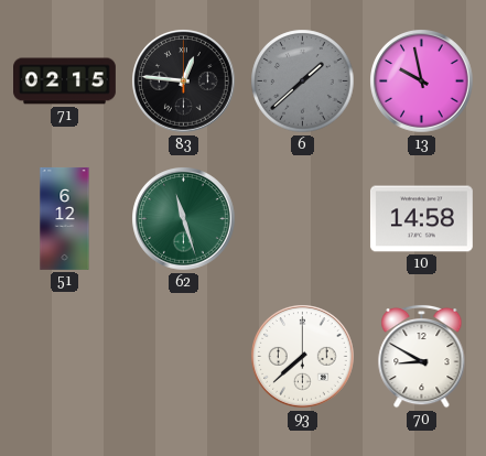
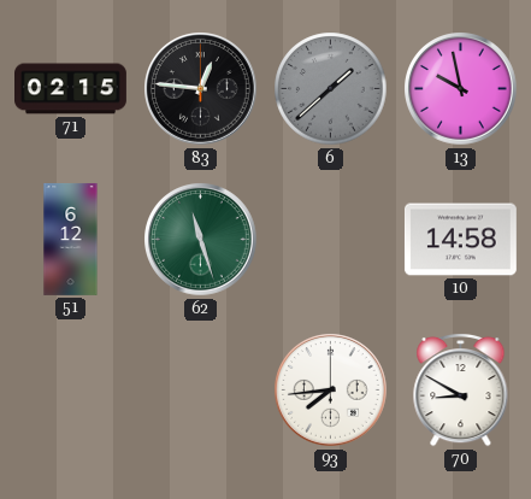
93: 7:38 -> 7:44
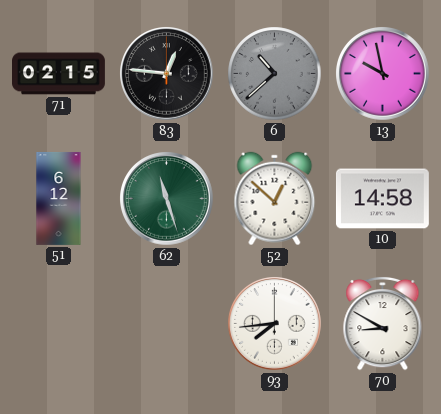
6: 1:38 -> 10:38
52: none -> 12:52
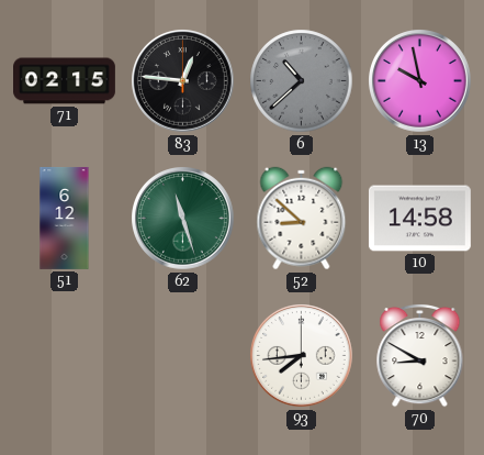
52: 12:52 -> 8:52
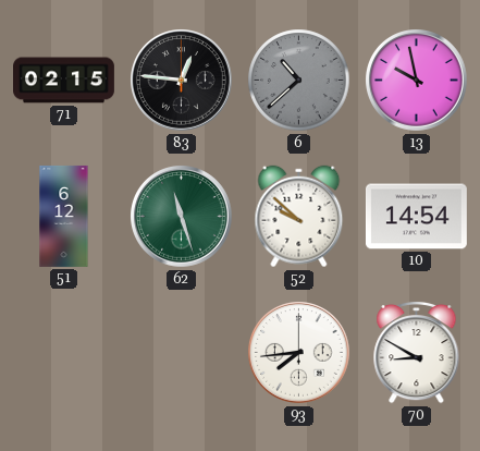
52: 8:52 -> 9:52
10: 14:58 -> 14:54
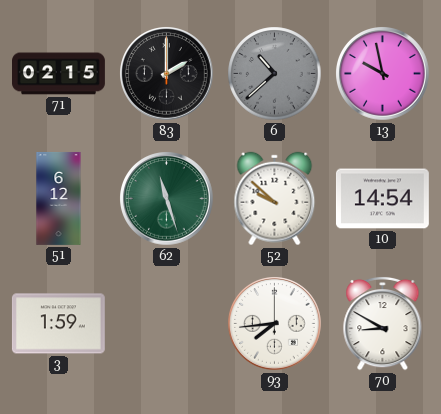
83: 12:46 -> 2:00
3: none -> 1:59
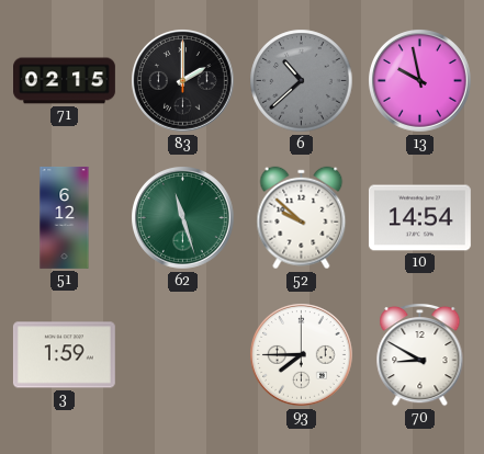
93: 7:44 -> 7:45
